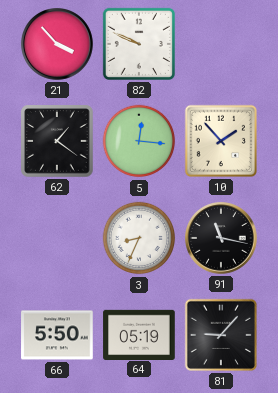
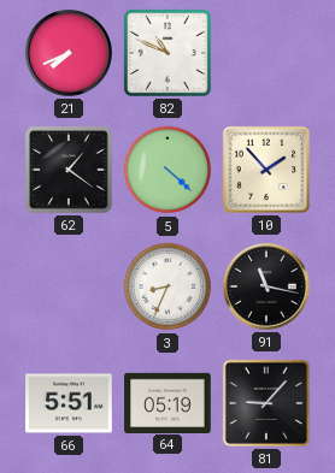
21: 3:53 -> 7:41
82: 9:49 -> 10:49
5: 12:16 -> 4:22
66: 5:50 -> 5:51
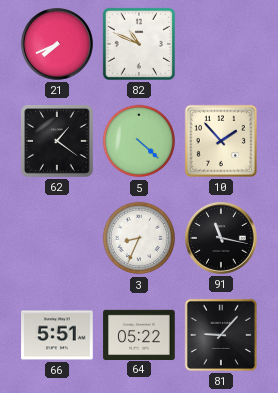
64: 05:19 -> 05:22
